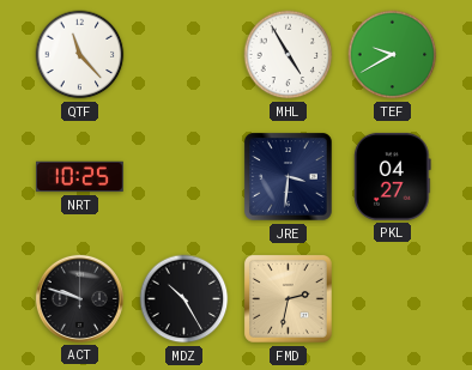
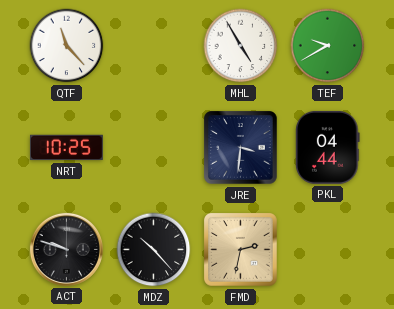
PKL: 04:27 -> 04:44
MDZ: 10:25 -> 10:23
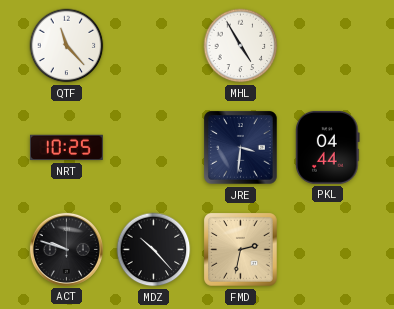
TEF: 9:40 -> none
